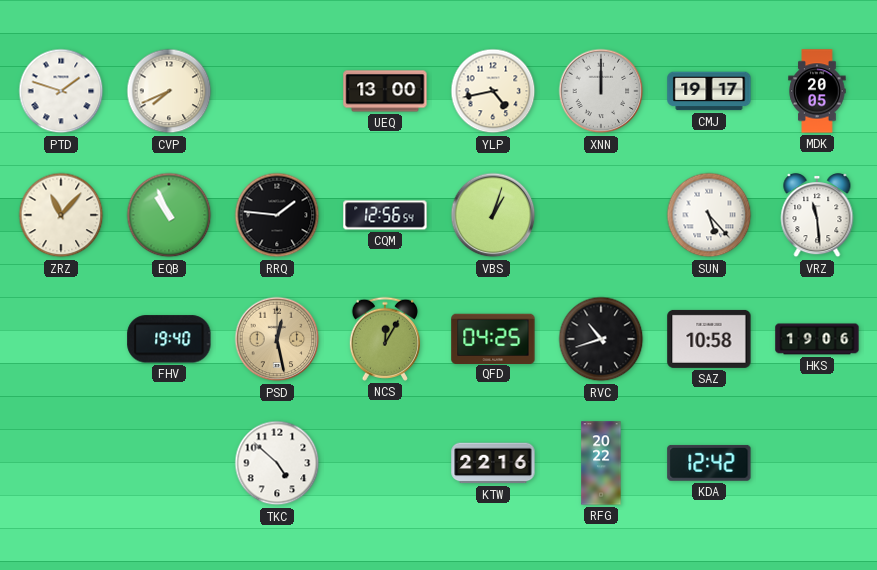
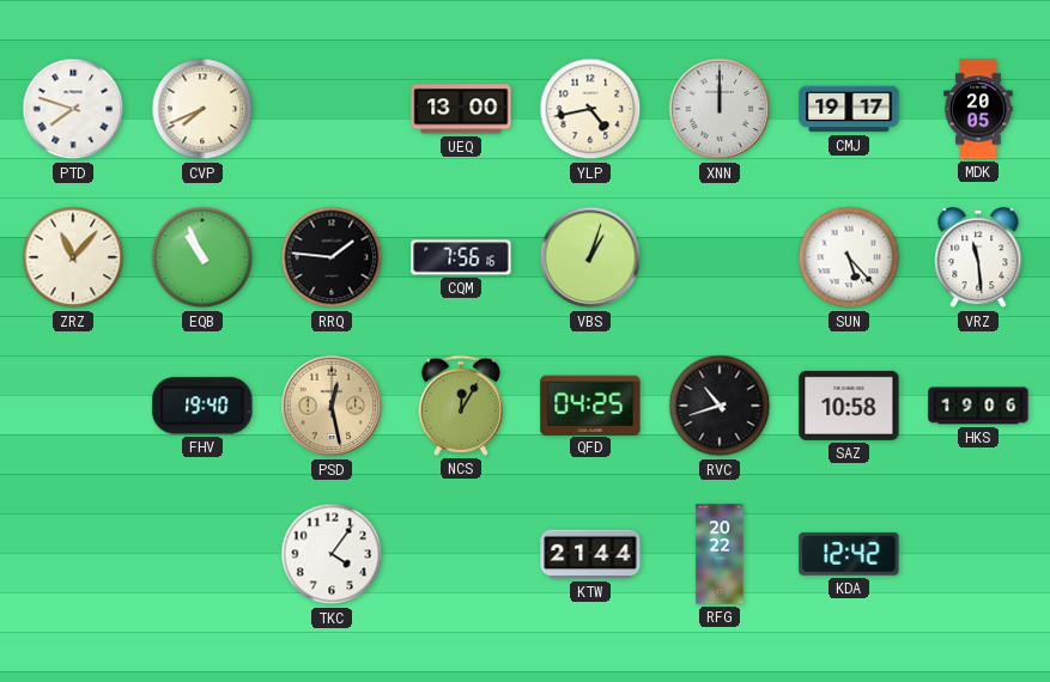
PTD: 1:48 -> 7:48
CQM: 12:56 -> 7:56
TKC: 4:52 -> 4:06
KTW: 22:16 -> 21:44
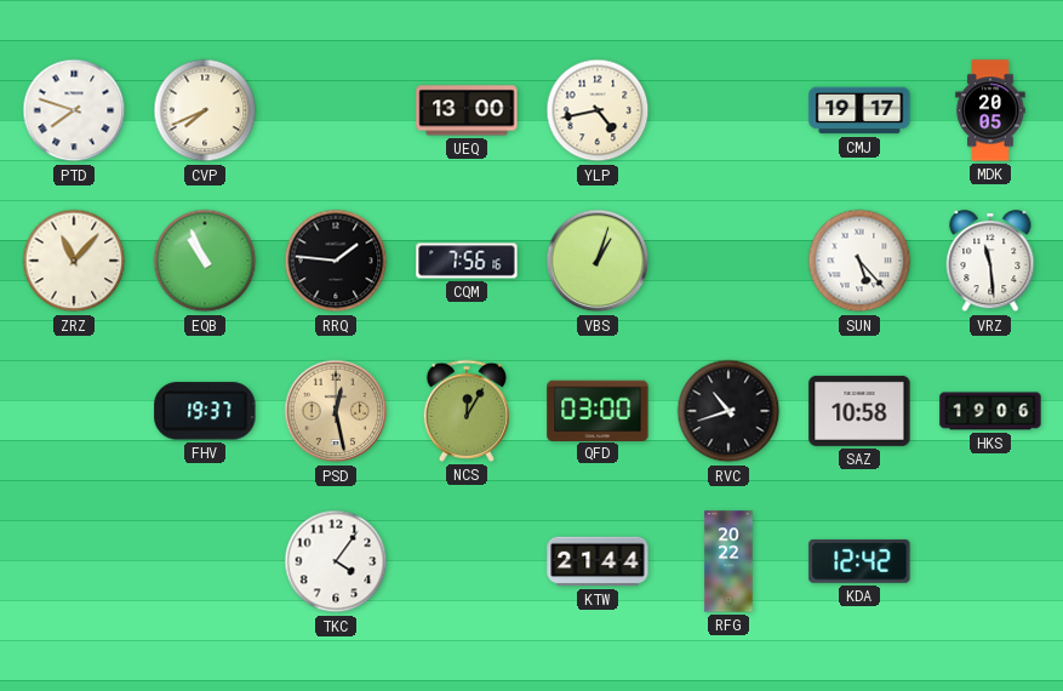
XNN: 12:00 -> none
FHV: 19:40 -> 19:37
QFD: 04:25 -> 03:00
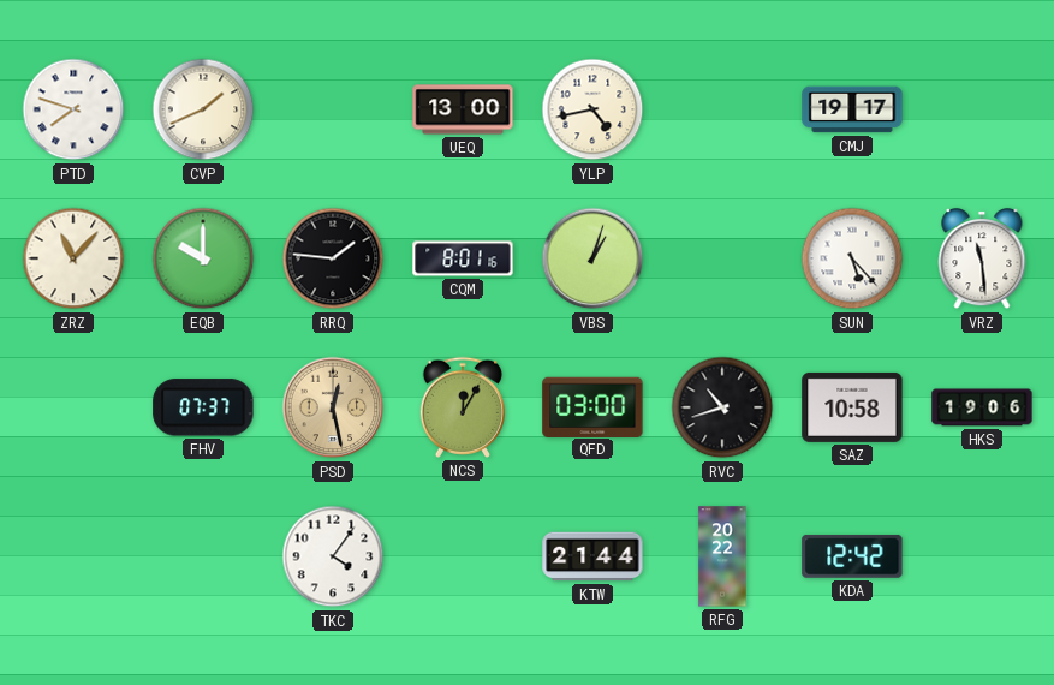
CVP: 7:41 -> 1:41
MDK: 20:05 -> none
EQB: 10:56 -> 10:00
CQM: 7:56 -> 8:01
FHV: 19:37 -> 07:37
